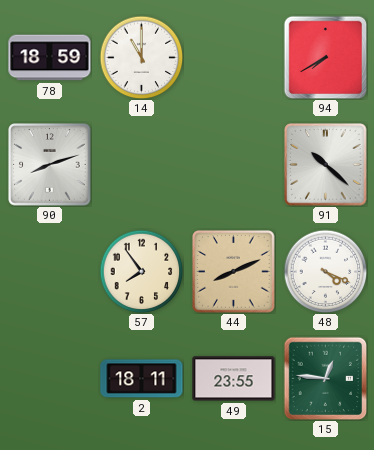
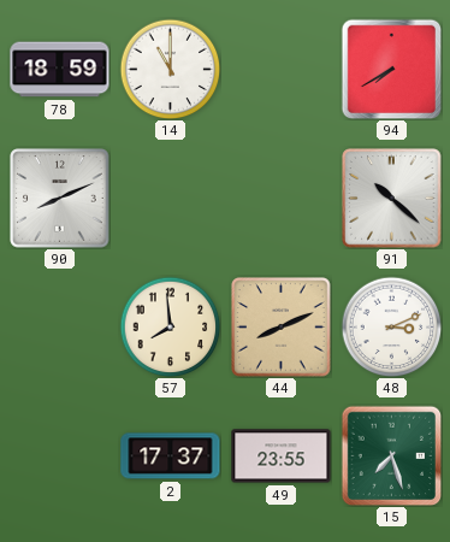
90: 8:12 -> 8:11
57: 7:54 -> 7:59
48: 4:19 -> 3:11
2: 18:11 -> 17:37
15: 12:46 -> 7:27
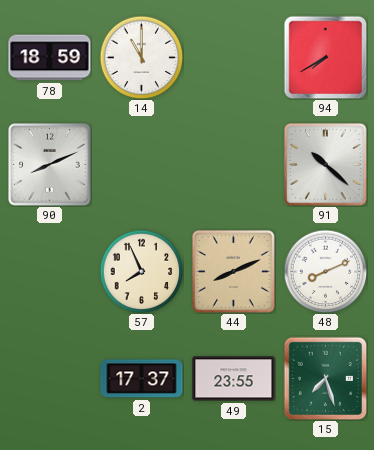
57: 7:59 -> 7:56
48: 3:11 -> 8:11
